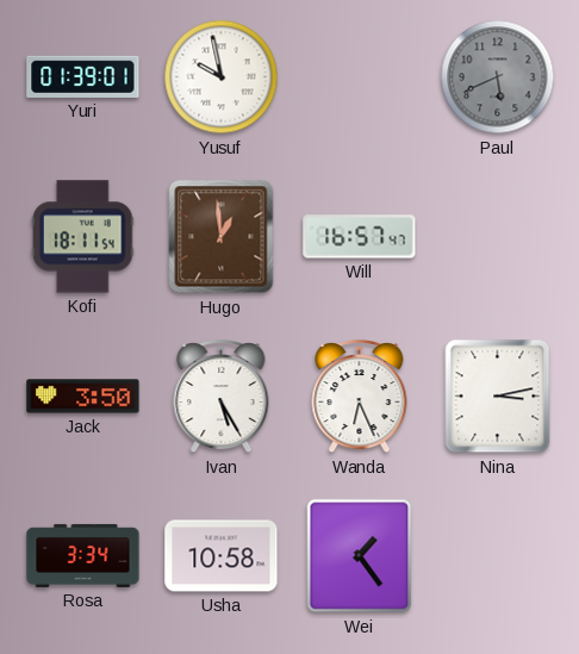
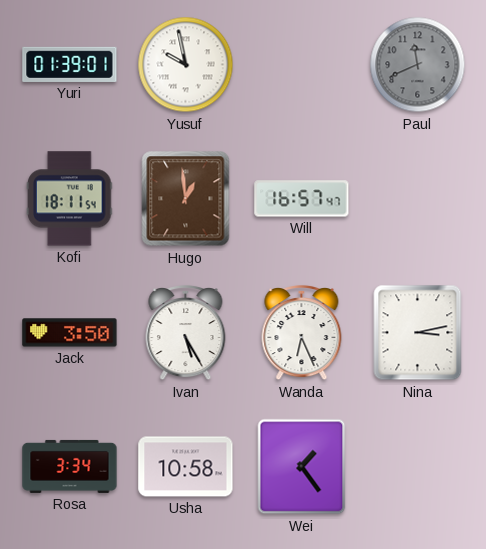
Paul: 5:41 -> 11:41
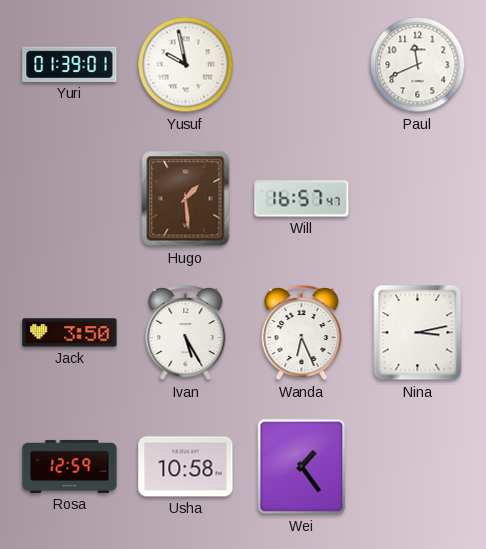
Paul dial: grey -> white
Kofi: 18:11 -> none
Hugo: 12:59 -> 1:29
Rosa: 3:34 -> 12:59
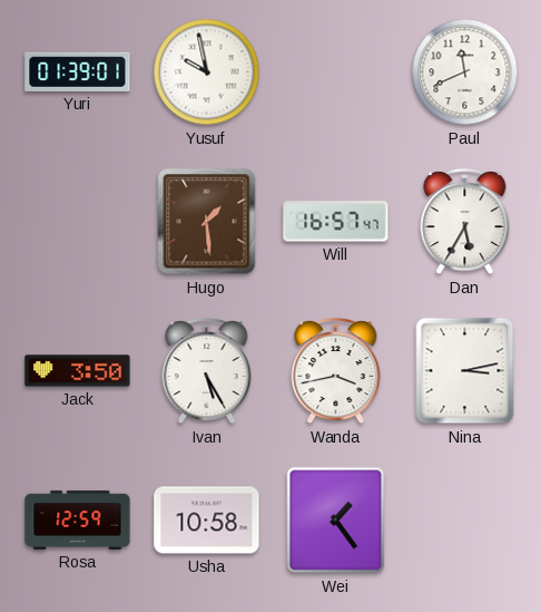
Dan: none -> 5:35
Wanda: 6:26 -> 3:43
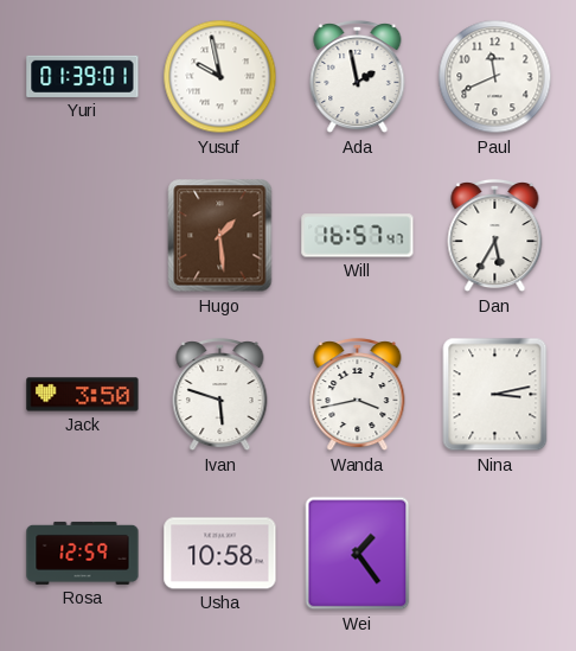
Ada: none -> 1:58
Ivan: 5:25 -> 5:48
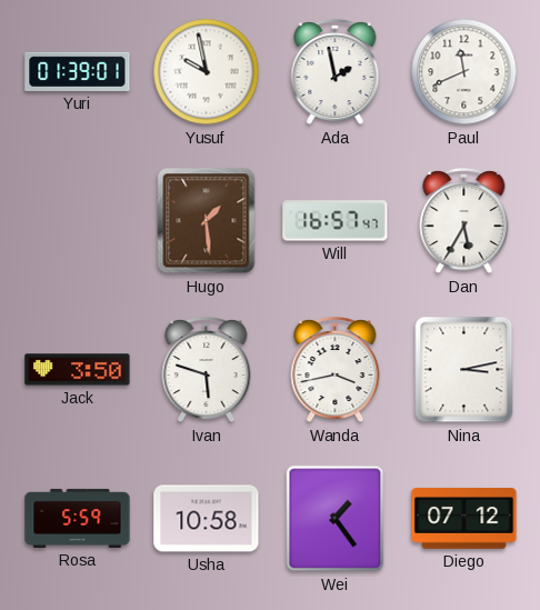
Rosa: 12:59 -> 5:59
Diego: none -> 07:12
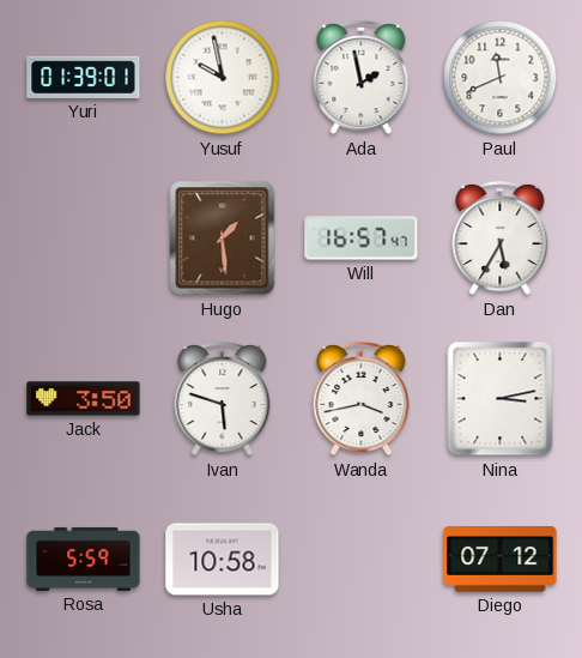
Wei: 1:24 -> none
